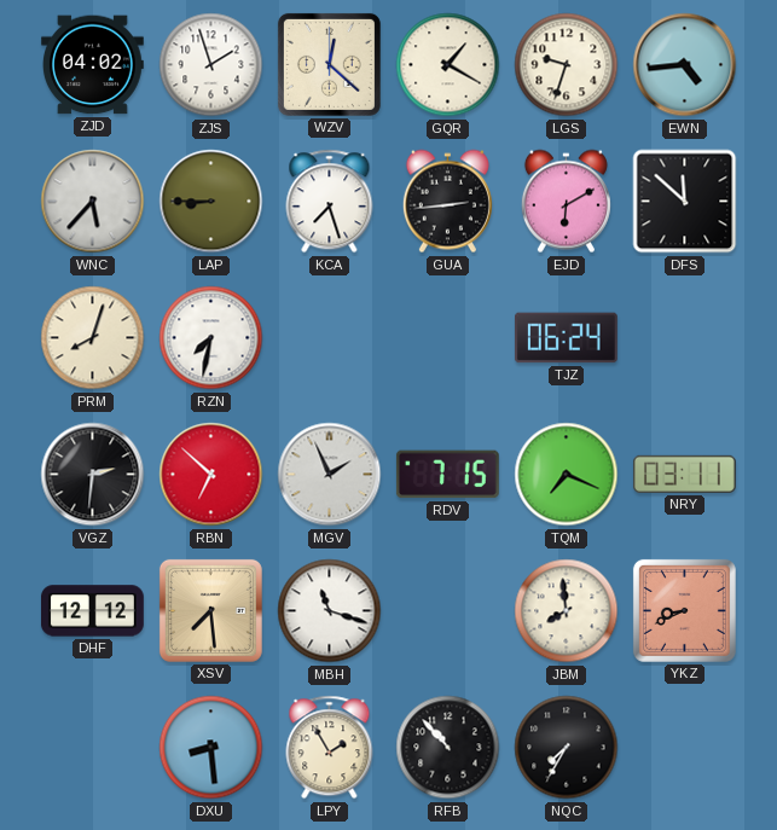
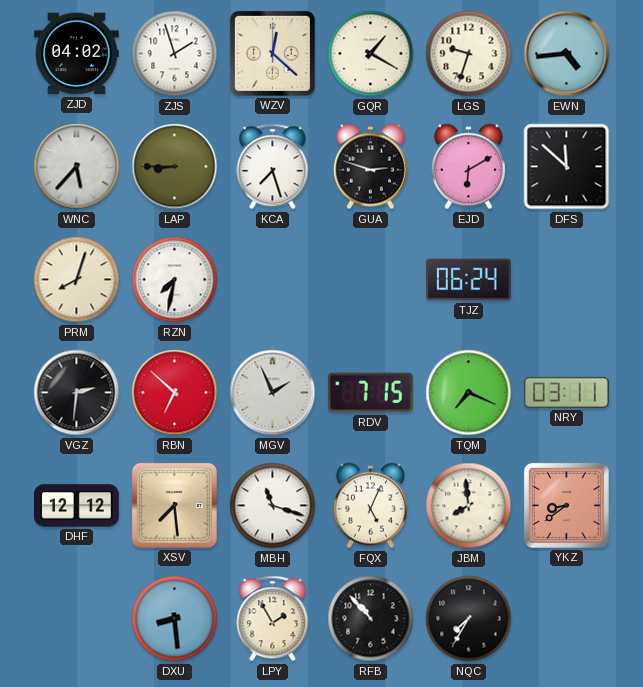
GUA: 2:44 -> 2:48
FQX: none -> 5:04
YKZ: 8:41 -> 8:39
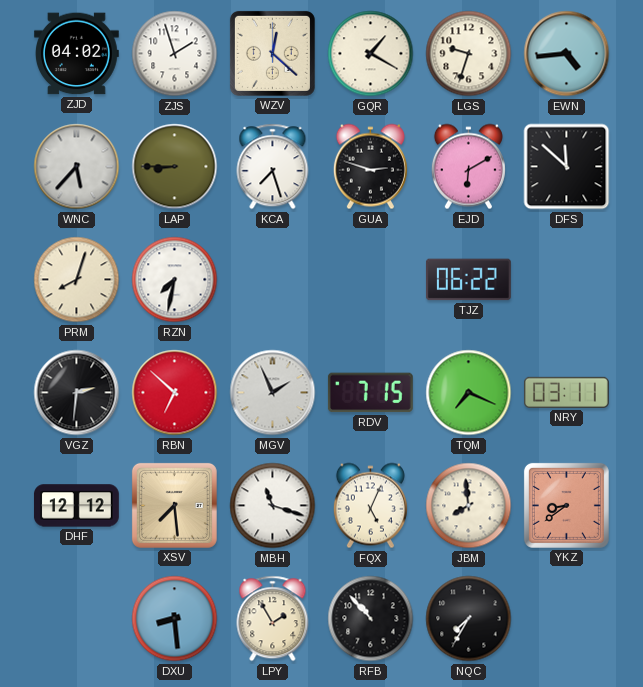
TJZ: 06:24 -> 06:22
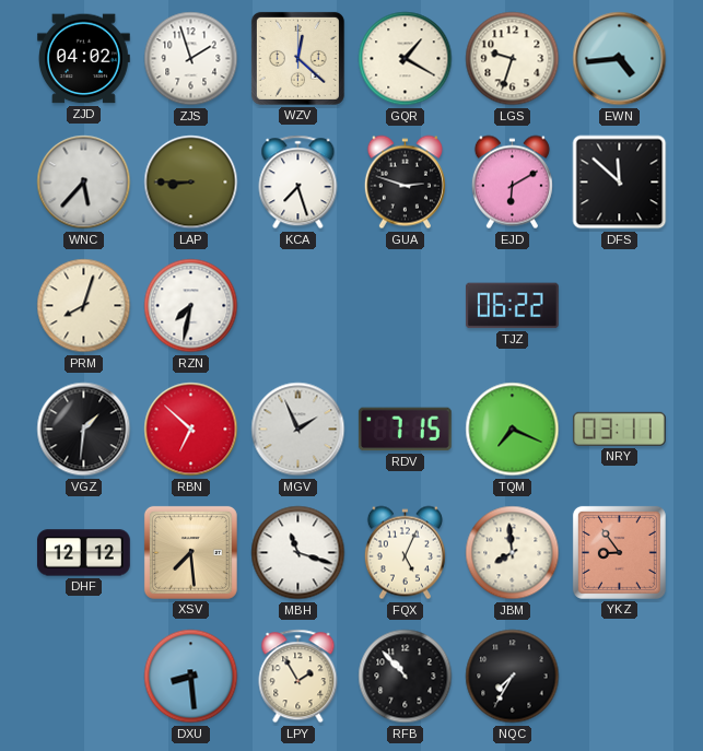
VGZ: 2:31 -> 1:31
YKZ: 8:39 -> 8:54
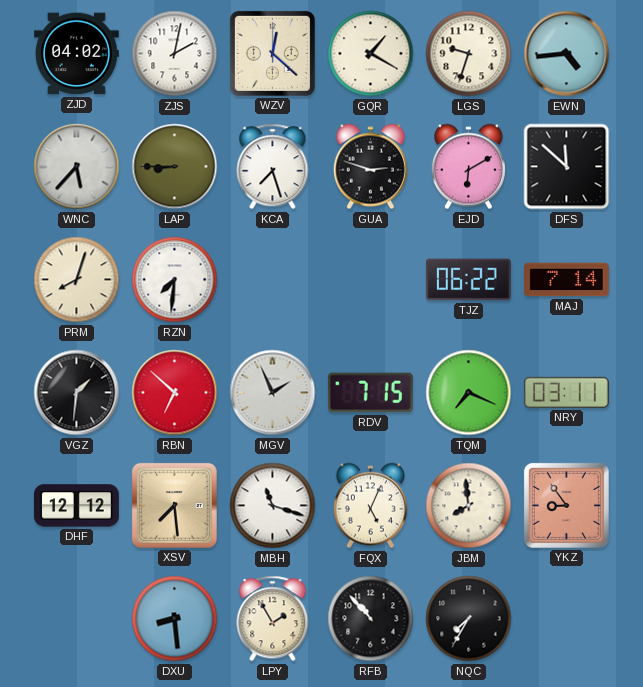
ZJS: 1:57 -> 2:02
RZN: 7:32 -> 7:31
MAJ: none -> 7:14
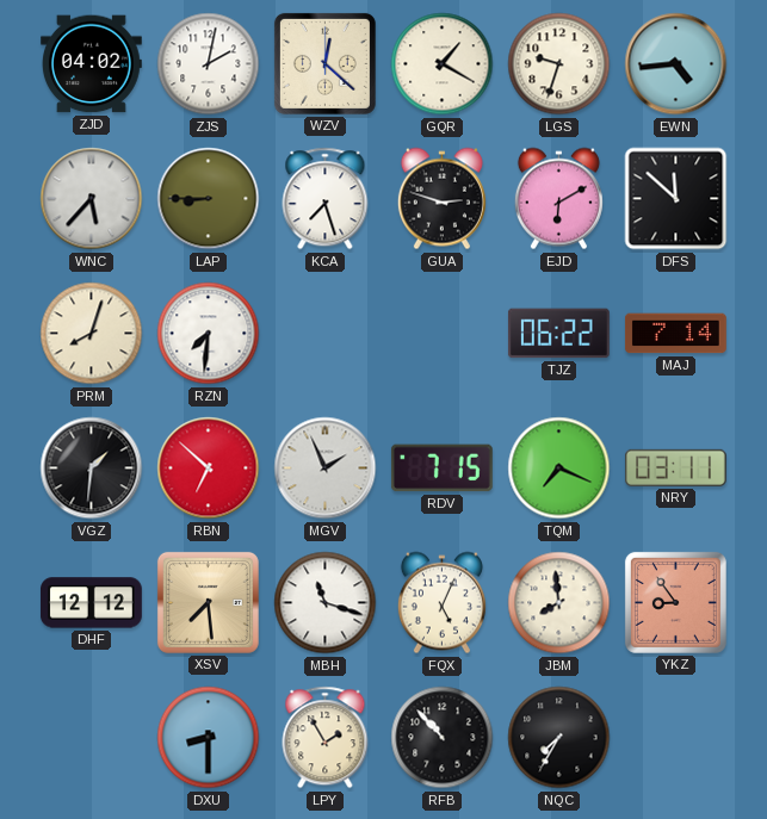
DXU: 8:29 -> 8:30
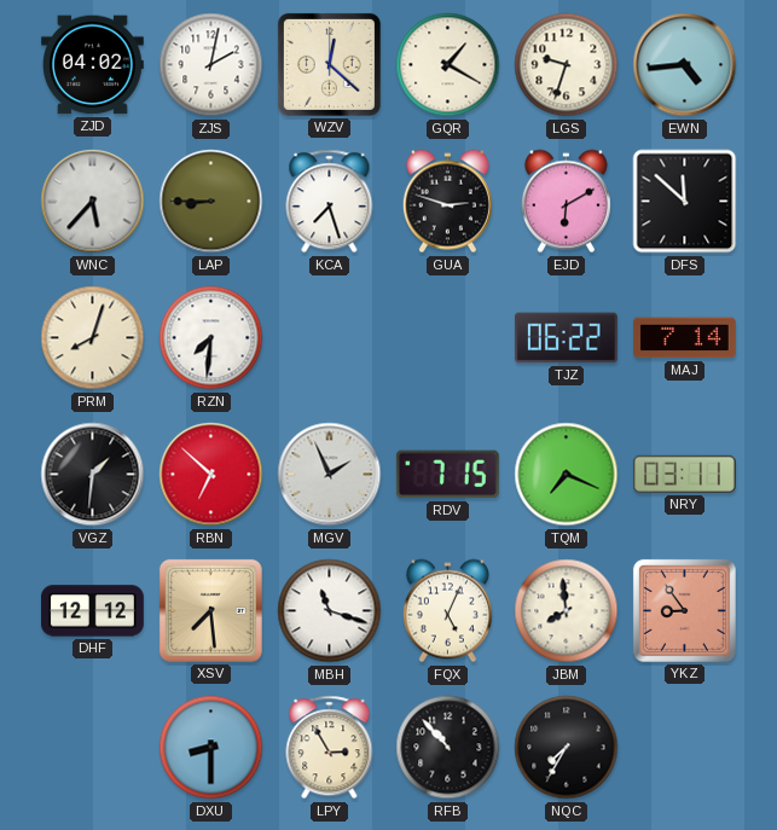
LPY: 1:55 -> 2:55
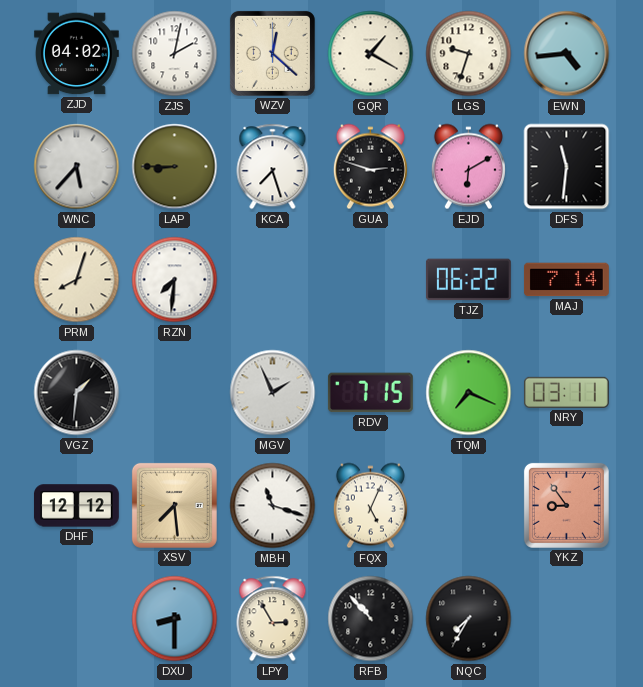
DFS: 11:52 -> 11:31
RBN: 6:52 -> none
JBM: 7:59 -> none
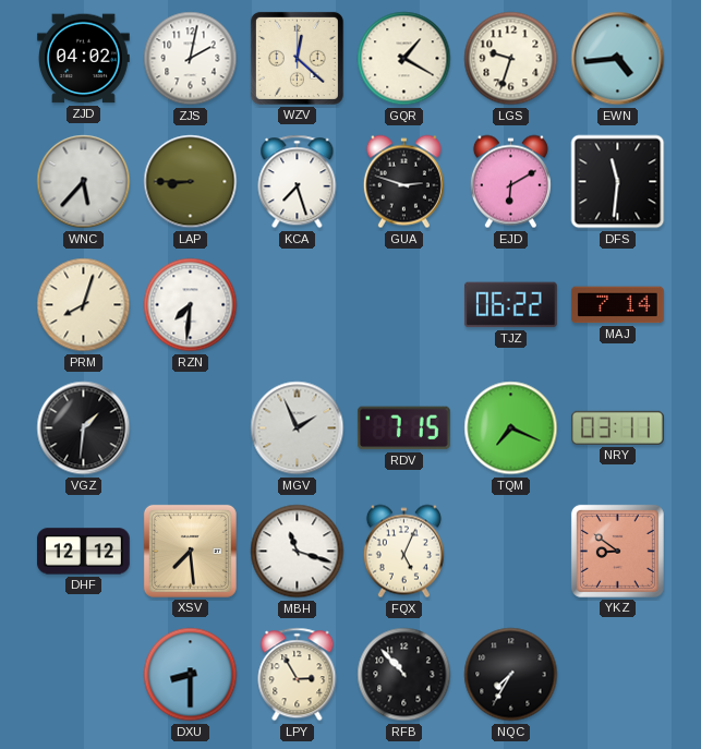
YKZ: 8:54 -> 8:51
